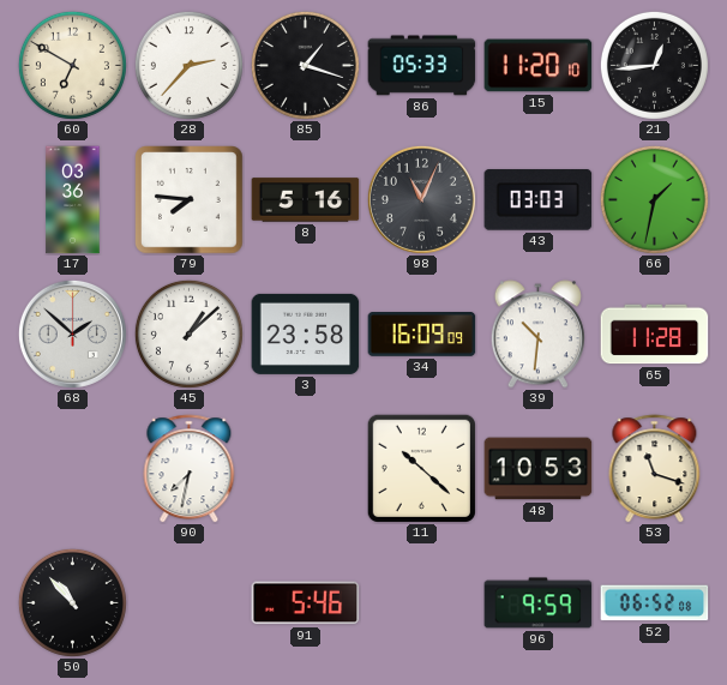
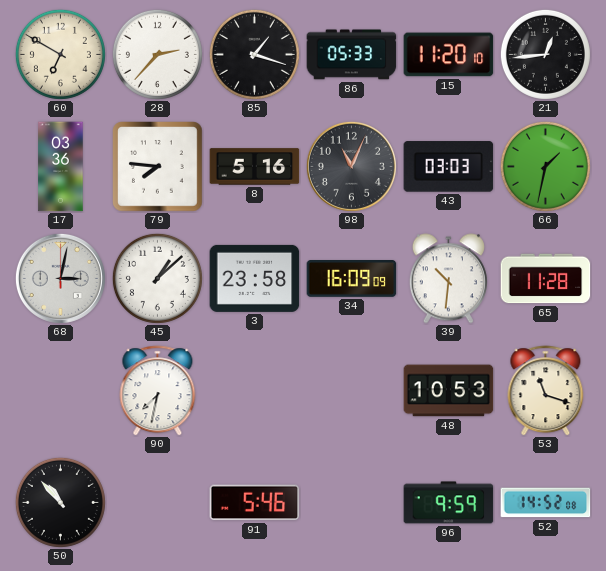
68: 1:52 -> 3:02
11: 10:22 -> none
52: 06:52 -> 14:52
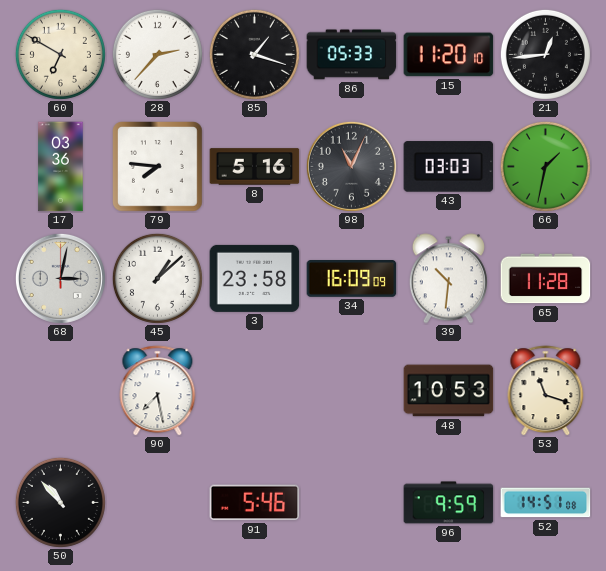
90: 7:32 -> 7:28
52: 14:52 -> 14:51
